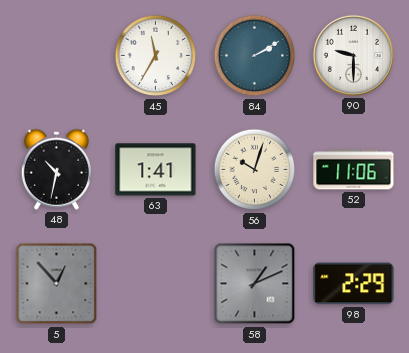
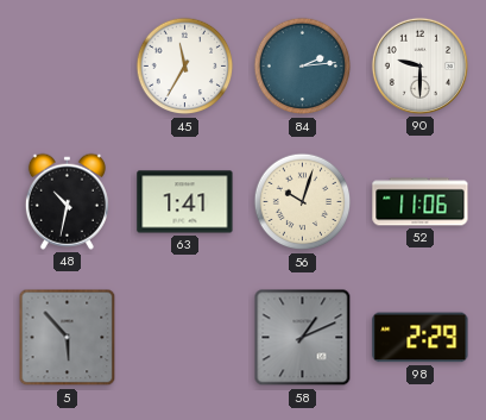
84: 2:10 -> 2:14
5: 12:53 -> 5:53
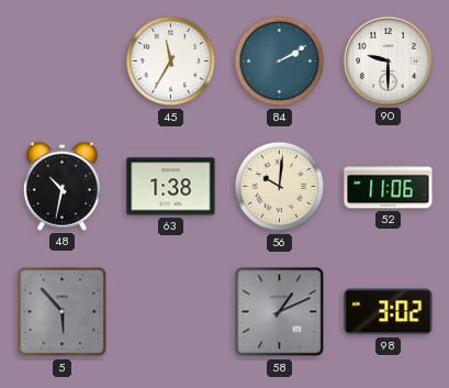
84: 2:14 -> 2:10
63: 1:41 -> 1:38
56: 10:03 -> 10:01
98: 2:29 -> 3:02
